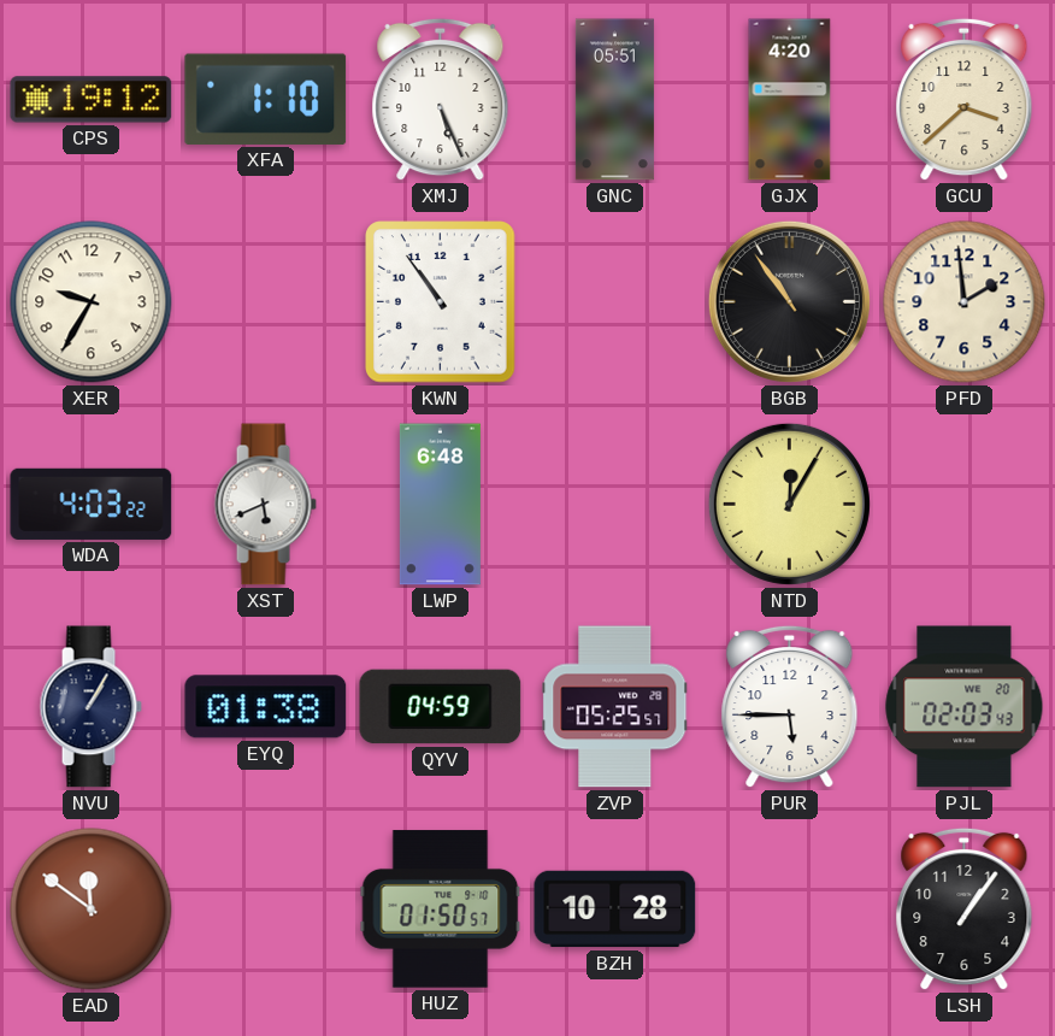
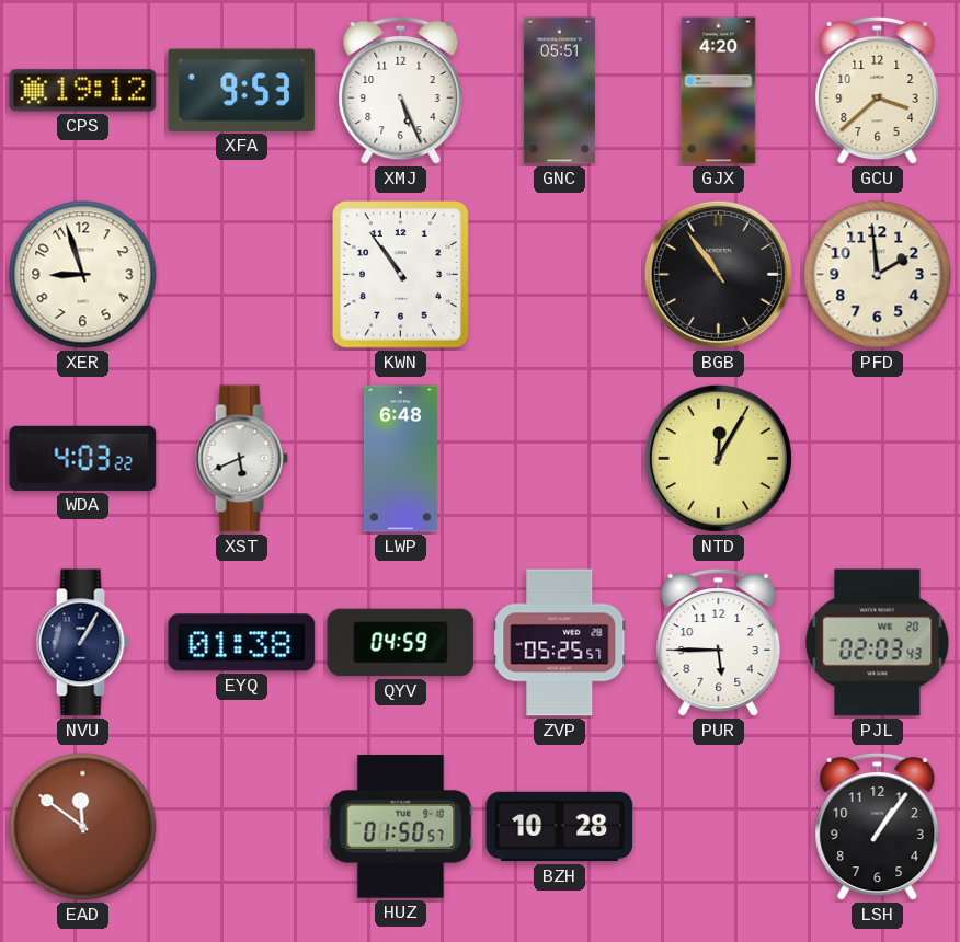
XFA: 1:10 -> 9:53
XER: 9:35 -> 8:57
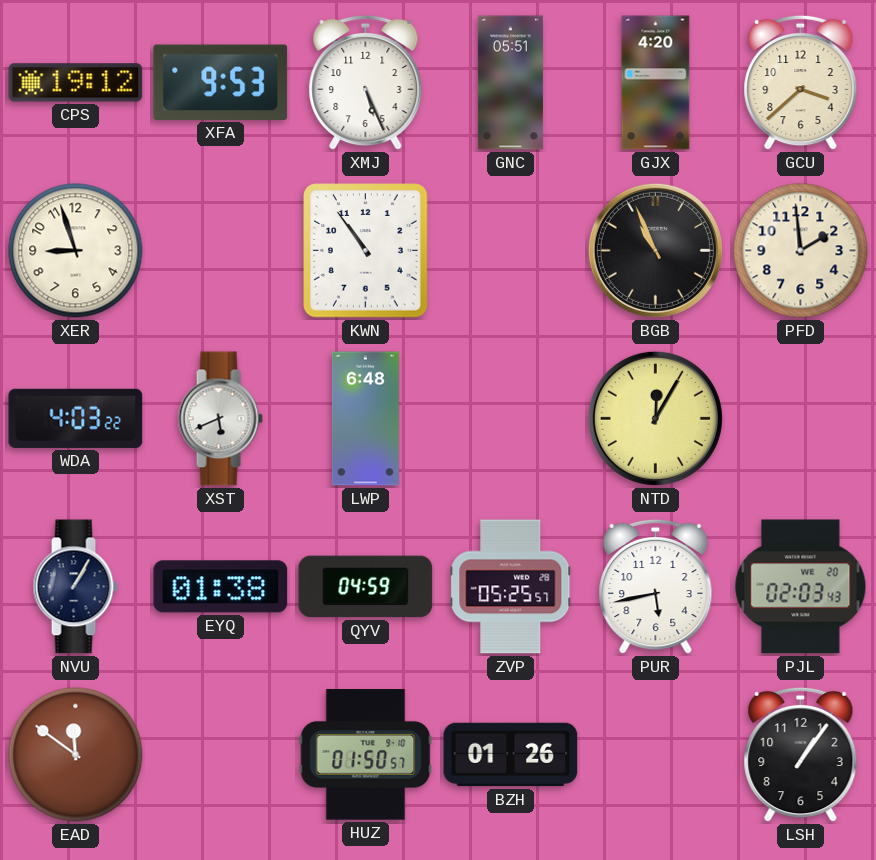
BGB: 10:54 -> 10:56
PUR: 5:45 -> 5:43
BZH: 10:28 -> 01:26
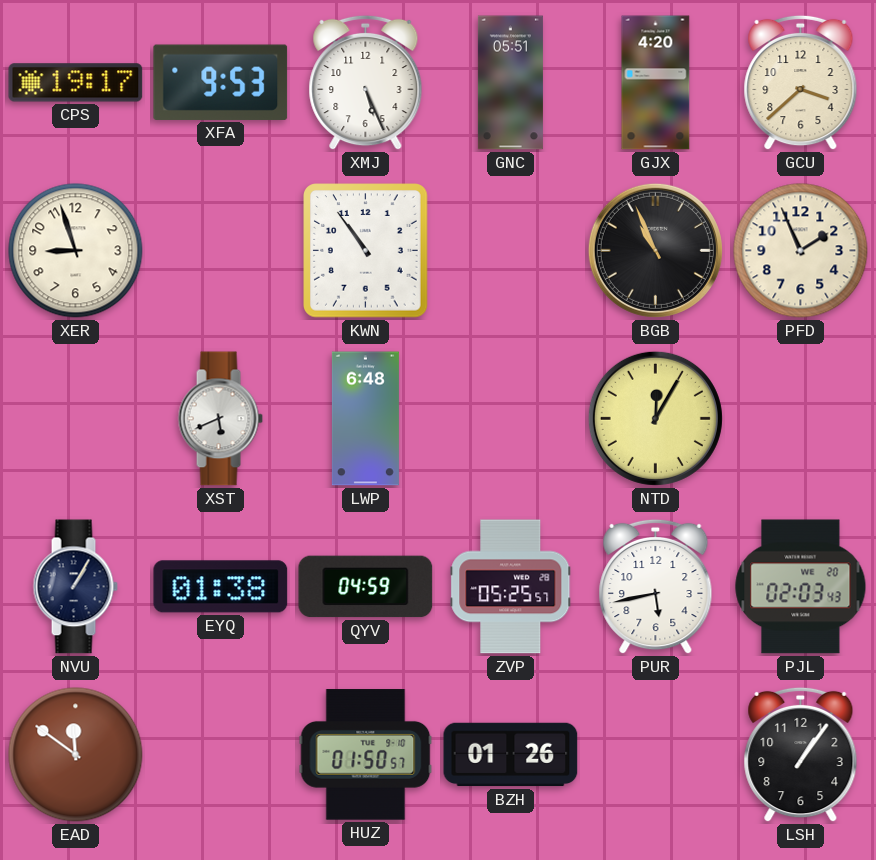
CPS: 19:12 -> 19:17
PFD: 1:59 -> 1:56
WDA: 4:03 -> none
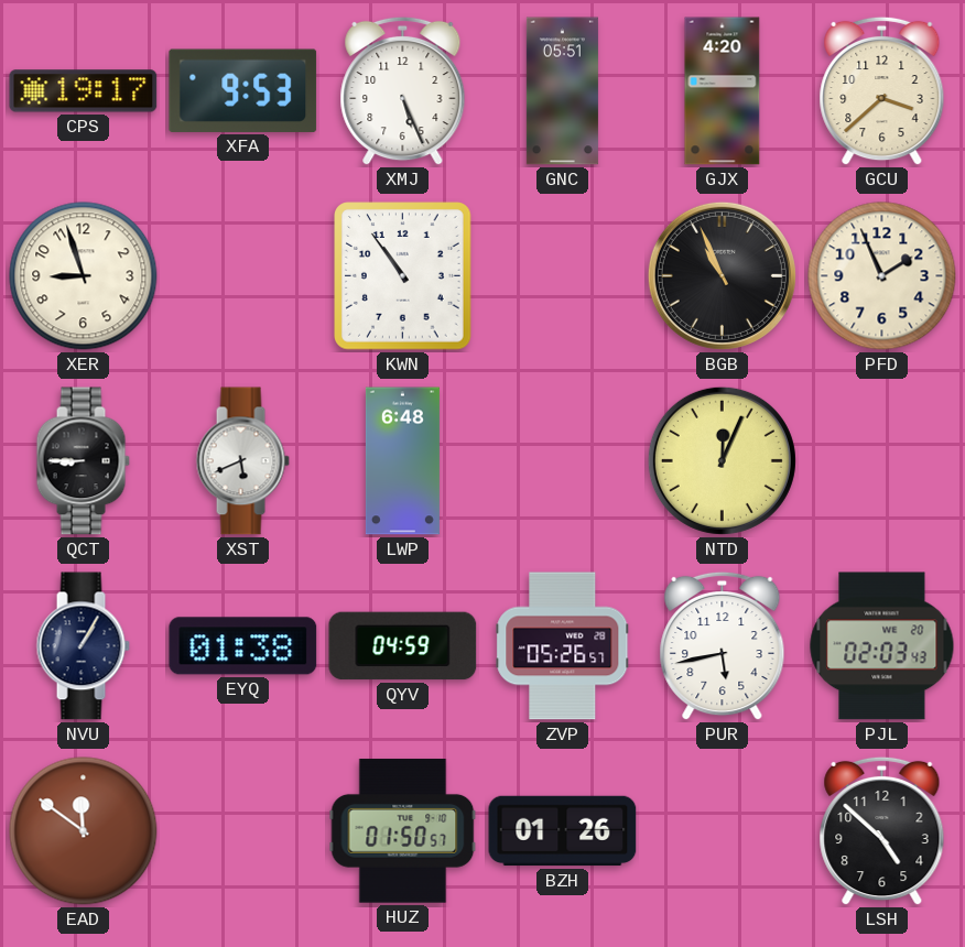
QCT: none -> 8:45
NTD: 12:05 -> 12:04
ZVP: 05:25 -> 05:26
LSH: 1:06 -> 4:52
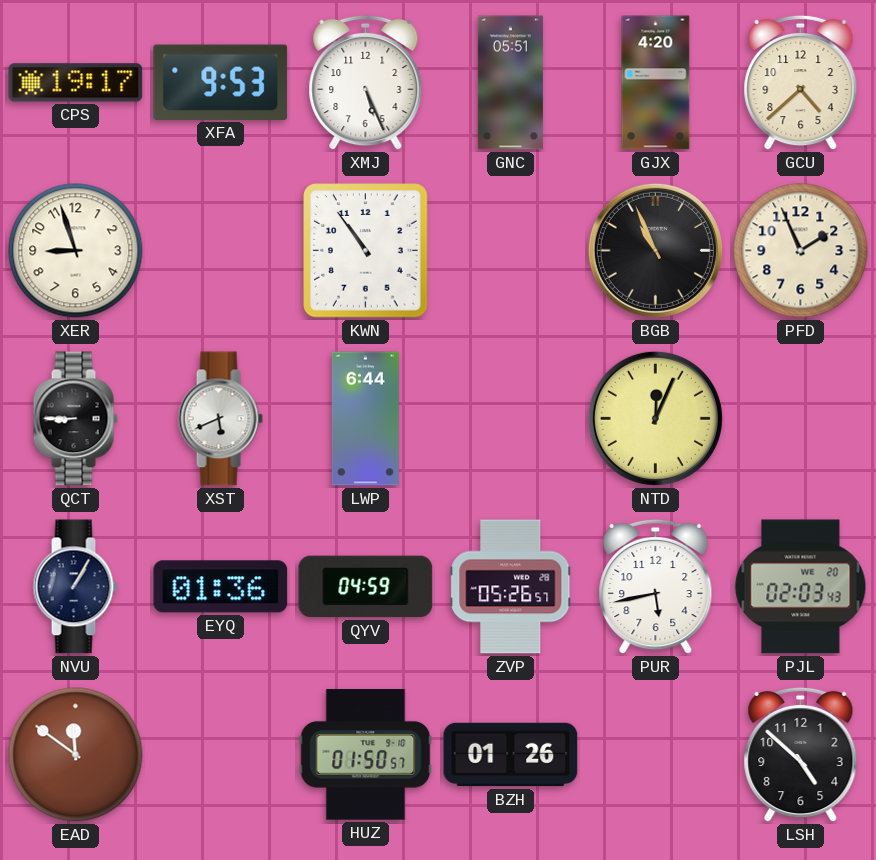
GCU: 3:38 -> 4:38
LWP: 6:48 -> 6:44
EYQ: 01:38 -> 01:36
